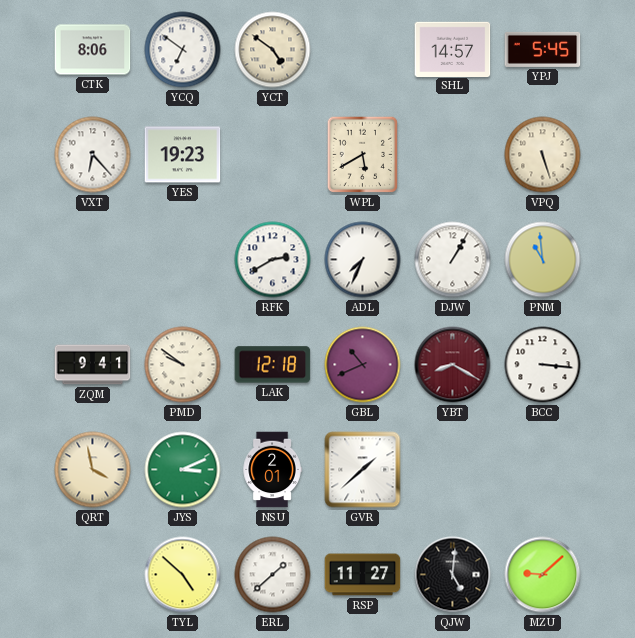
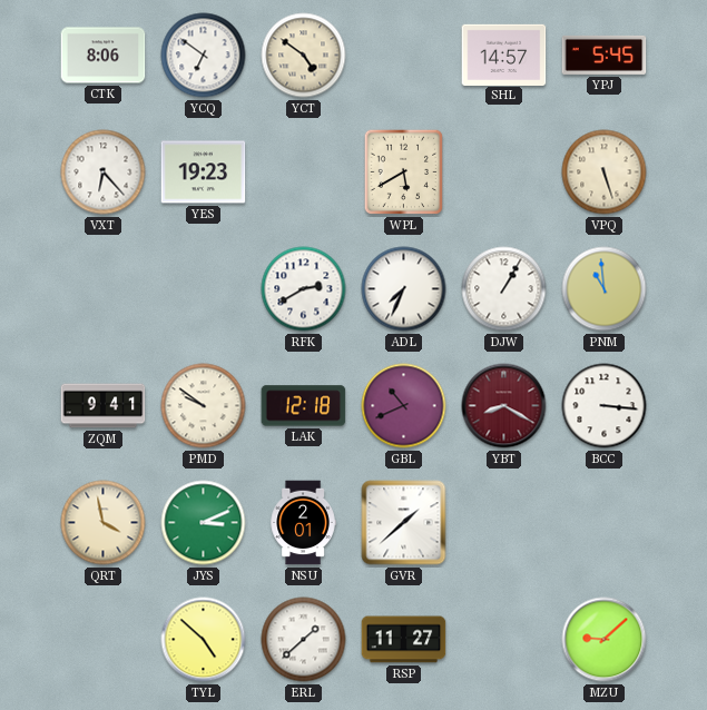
QJW: 5:01 -> none
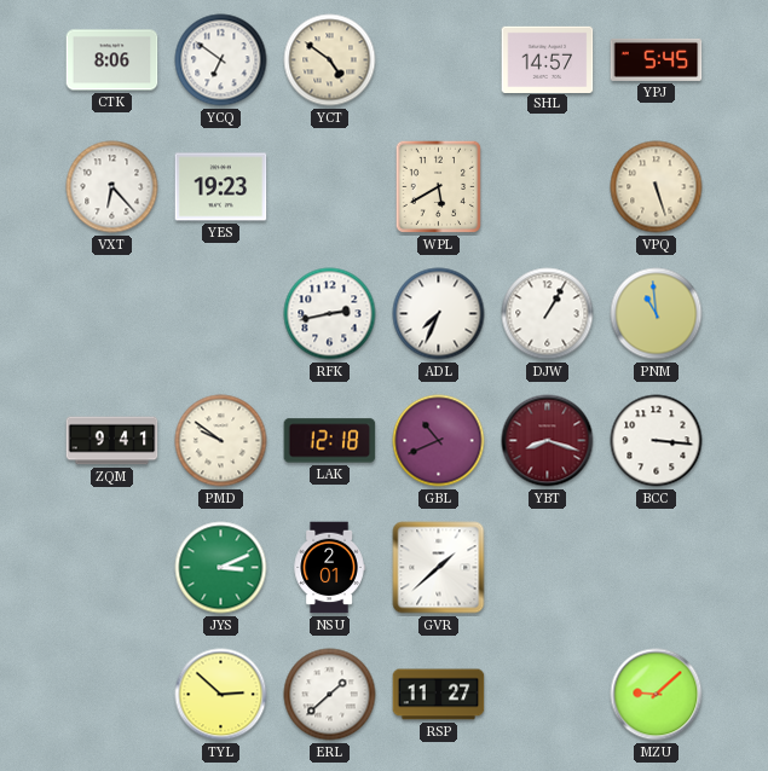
RFK: 2:40 -> 2:43
YBT: 8:20 -> 8:18
QRT: 3:58 -> none
TYL: 4:52 -> 2:52
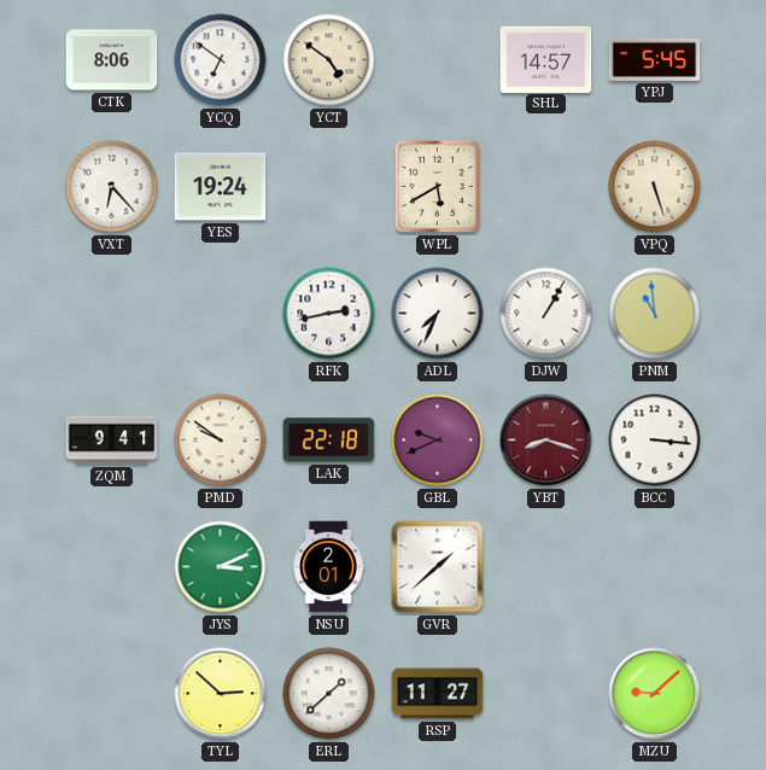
YES: 19:23 -> 19:24
LAK: 12:18 -> 22:18
GBL: 10:41 -> 9:41
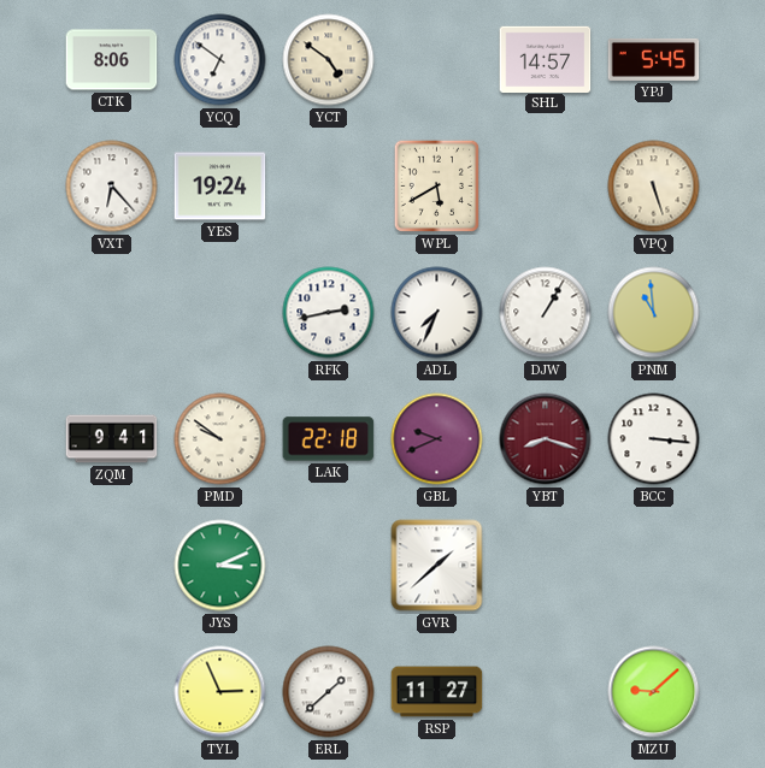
NSU: 2:01 -> none
TYL: 2:52 -> 2:56
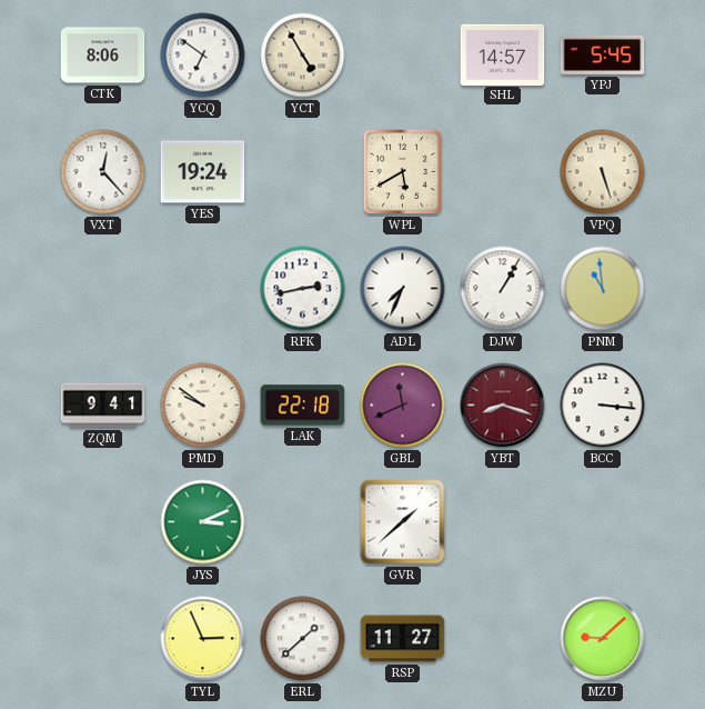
YCT: 4:51 -> 4:55
VXT: 6:23 -> 12:23
GBL: 9:41 -> 11:41
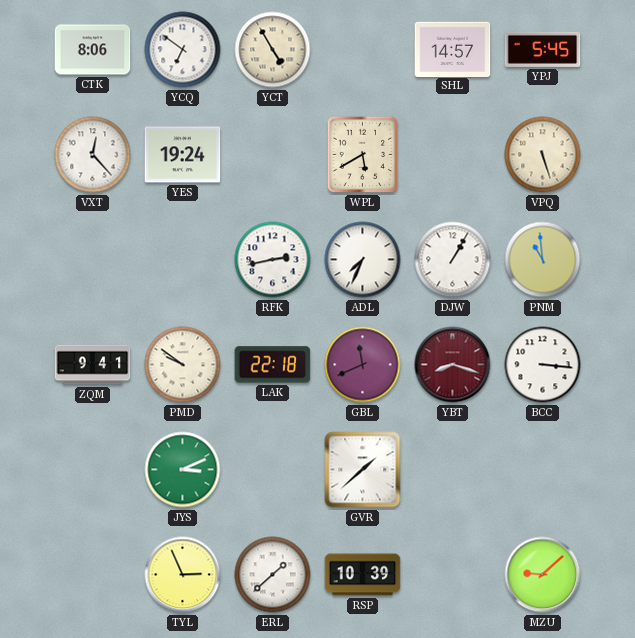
RSP: 11:27 -> 10:39
